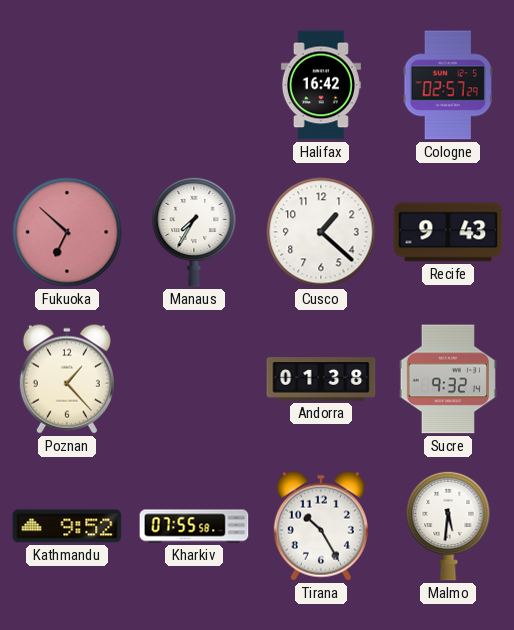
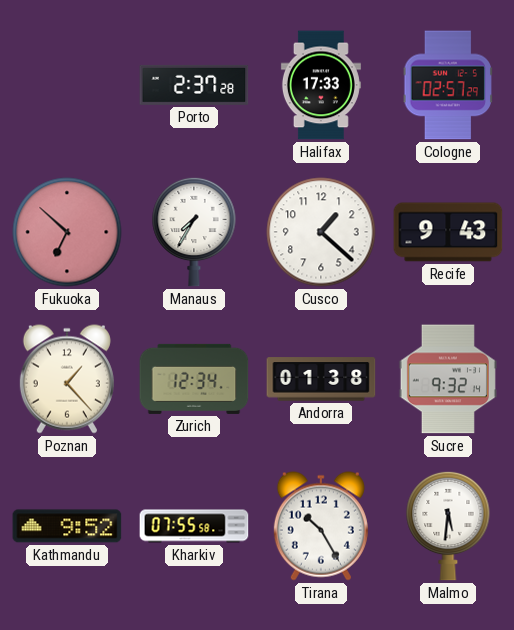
Porto: none -> 2:37
Halifax: 16:42 -> 17:33
Zurich: none -> 12:34
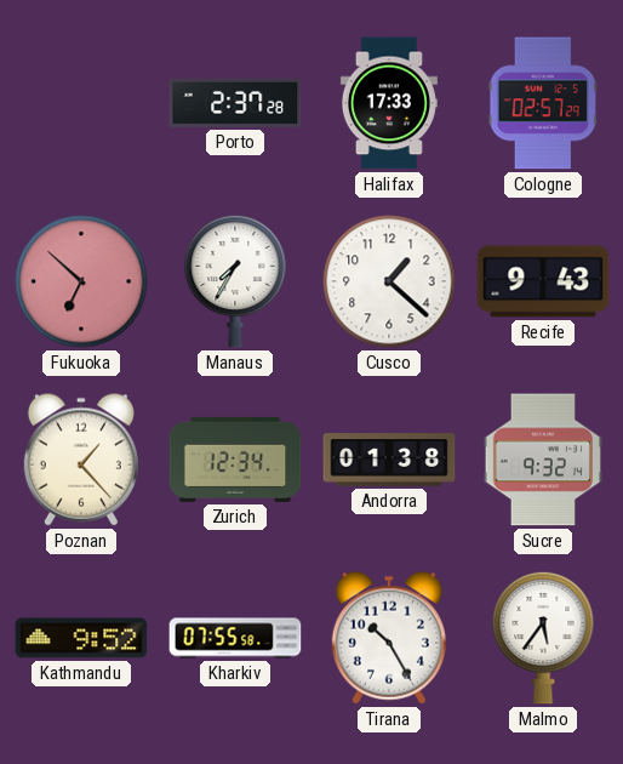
Malmo: 5:31 -> 5:36
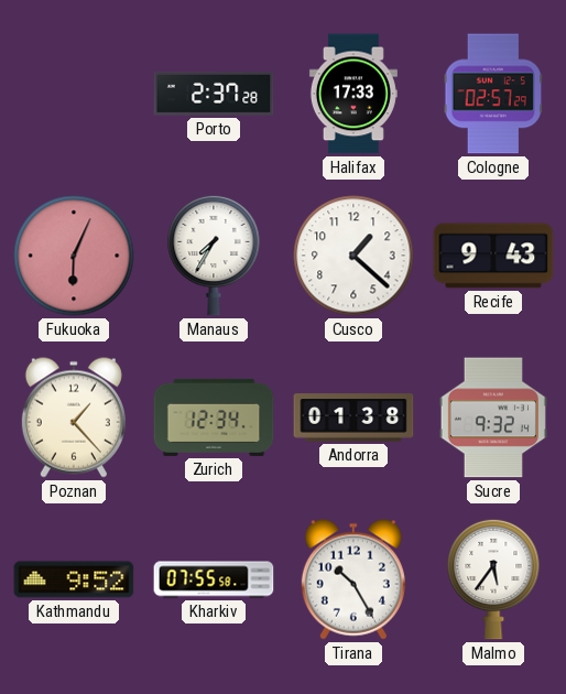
Fukuoka: 6:52 -> 6:04
